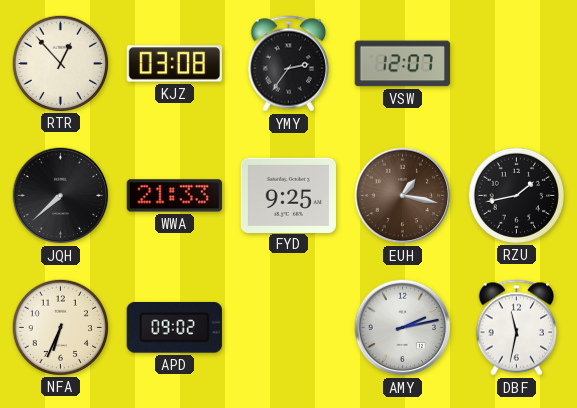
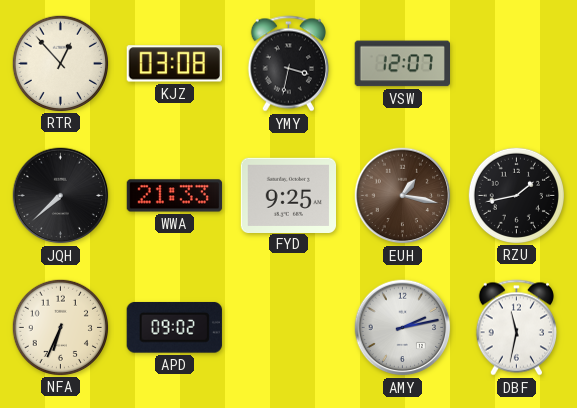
YMY: 2:36 -> 3:32
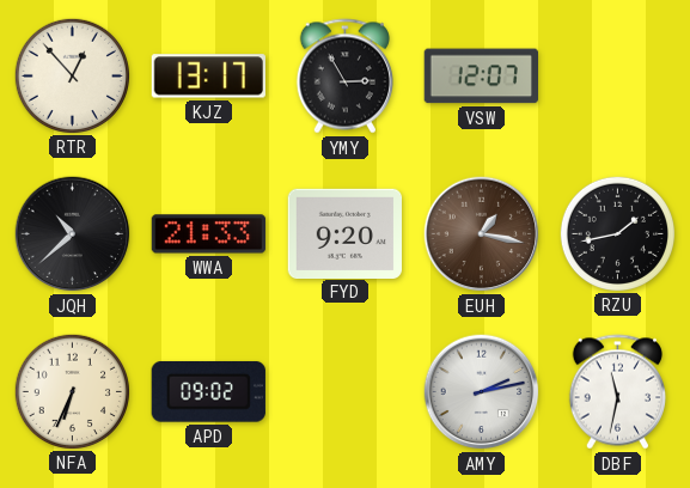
KJZ: 03:08 -> 13:17
YMY: 3:32 -> 2:55
JQH: 7:38 -> 10:38
FYD: 9:25 -> 9:20
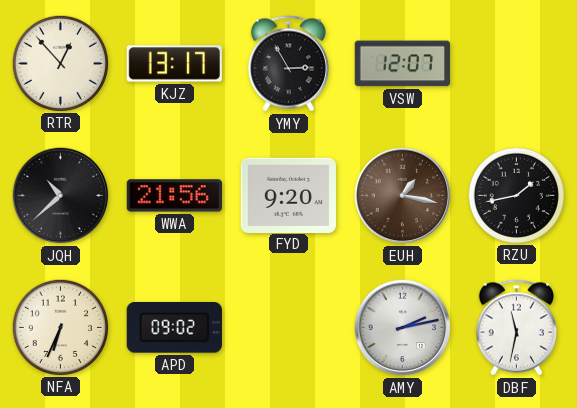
WWA: 21:33 -> 21:56
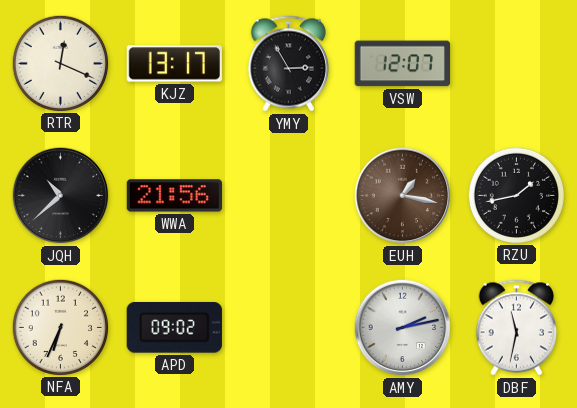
RTR: 12:53 -> 12:19
FYD: 9:20 -> none
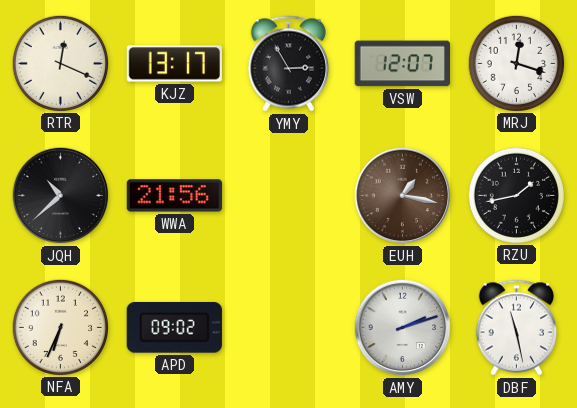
MRJ: none -> 12:18
AMY: 2:13 -> 2:12
DBF: 11:32 -> 11:28
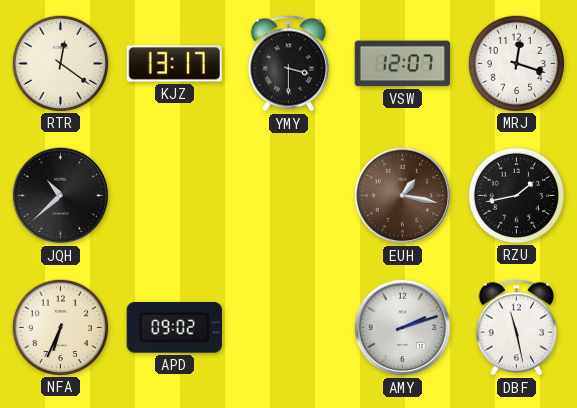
RTR: 12:19 -> 12:21
YMY: 2:55 -> 3:30
WWA: 21:56 -> none
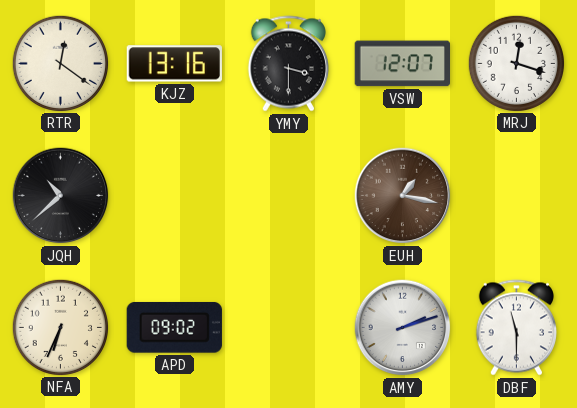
KJZ: 13:17 -> 13:16
RZU: 1:43 -> none
DBF: 11:28 -> 11:30
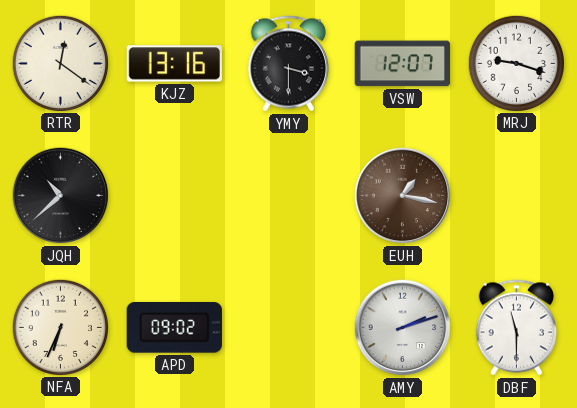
MRJ: 12:18 -> 9:18
